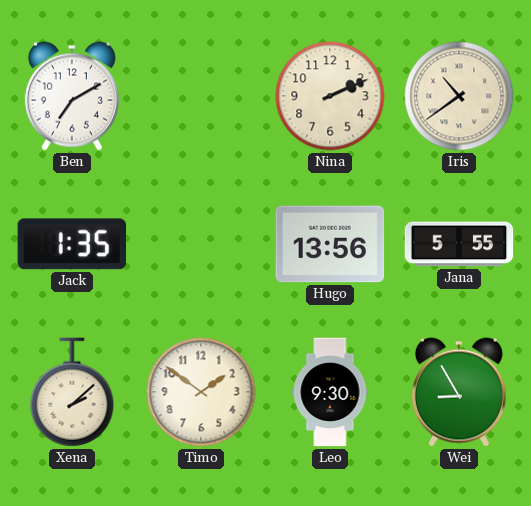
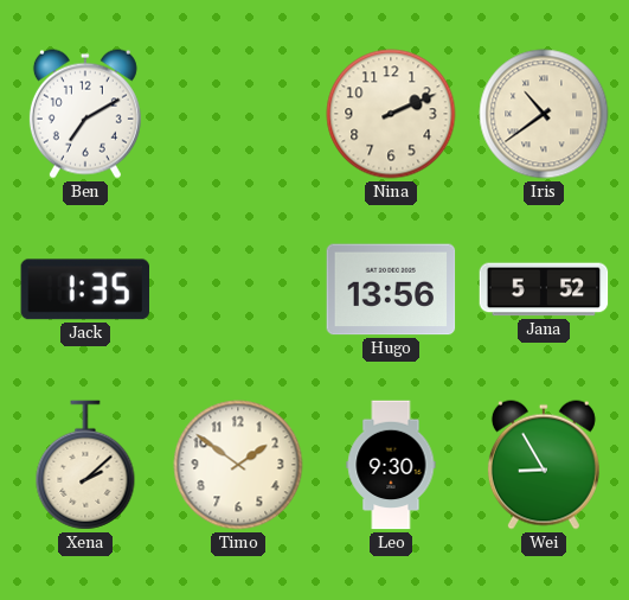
Jana: 5:55 -> 5:52
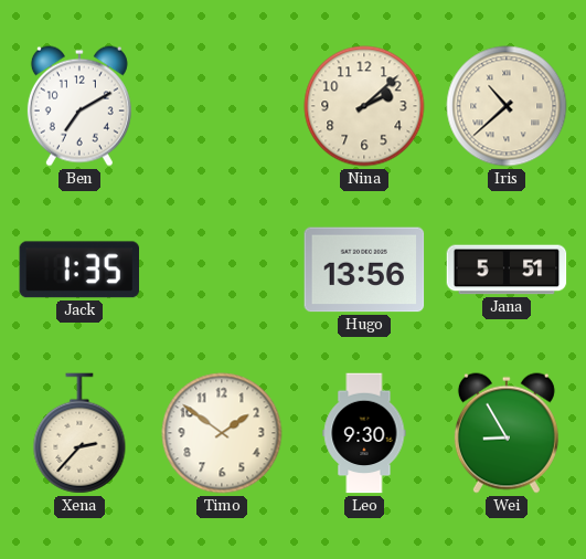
Nina: 2:11 -> 2:08
Iris: 10:39 -> 10:38
Jana: 5:52 -> 5:51
Xena: 2:08 -> 2:37
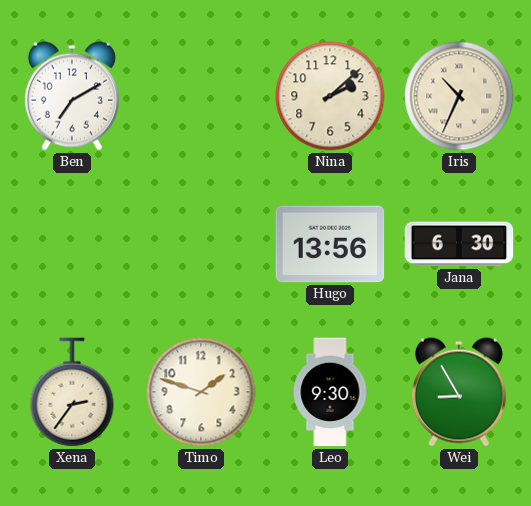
Iris: 10:38 -> 10:34
Jack: 1:35 -> none
Jana: 5:51 -> 6:30
Xena: 2:37 -> 2:36
Timo: 1:51 -> 1:48
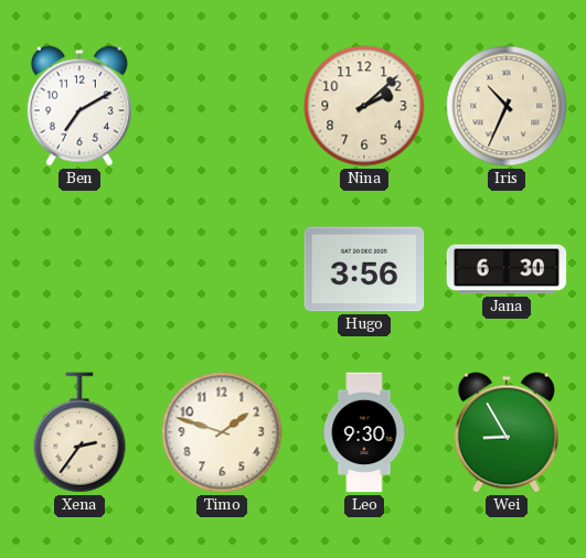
Hugo: 13:56 -> 3:56
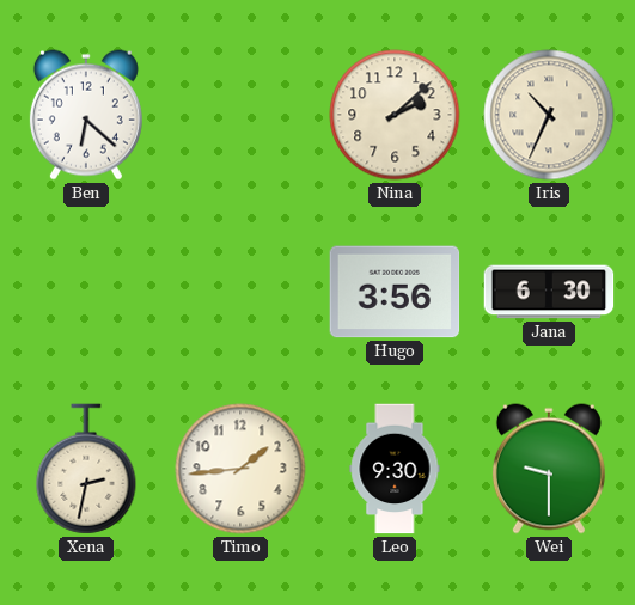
Ben: 7:10 -> 6:22
Xena: 2:36 -> 2:32
Timo: 1:48 -> 1:44
Wei: 8:55 -> 9:30
